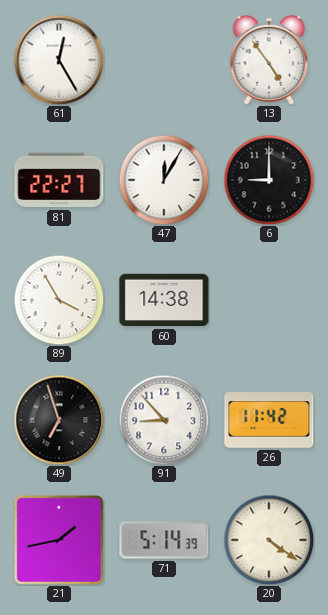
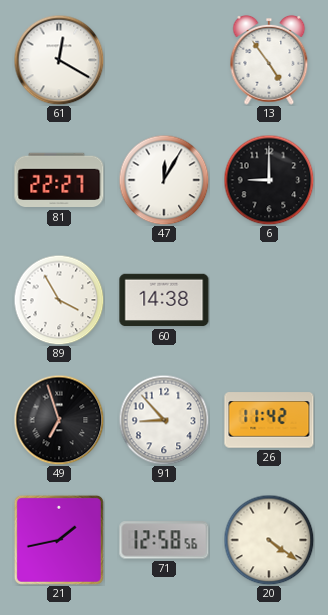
61: 12:25 -> 12:20
71: 5:14 -> 12:58
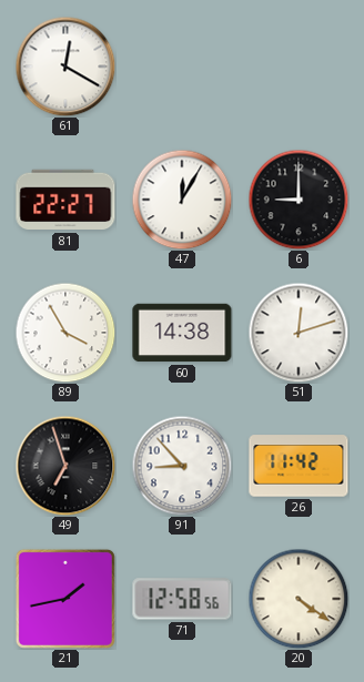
13: 4:54 -> none
51: none -> 12:12
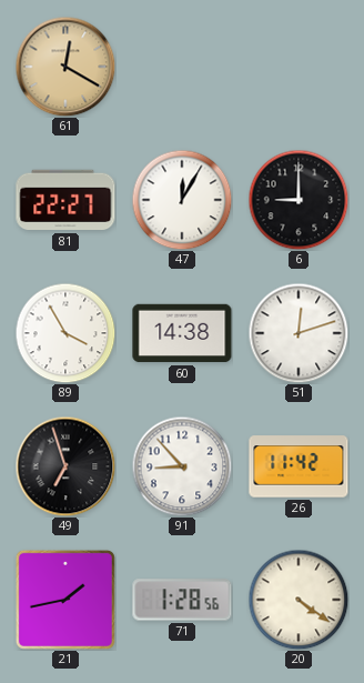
61 dial: white -> champagne
71: 12:58 -> 1:28
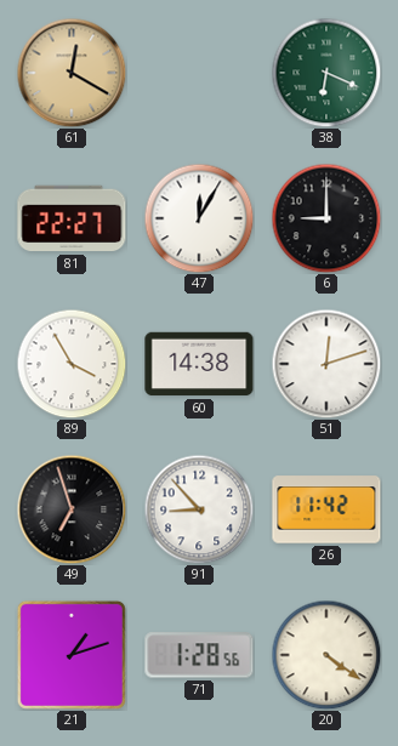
38: none -> 6:19
21: 1:43 -> 1:12
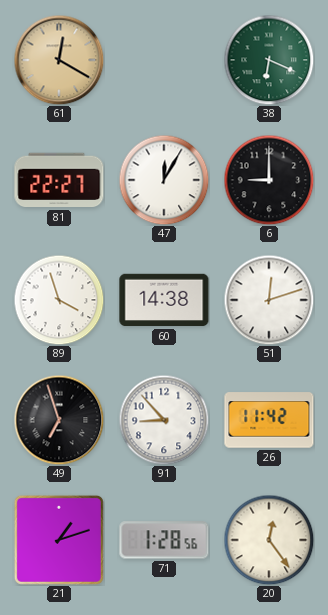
89: 3:55 -> 3:57
20: 4:21 -> 12:24
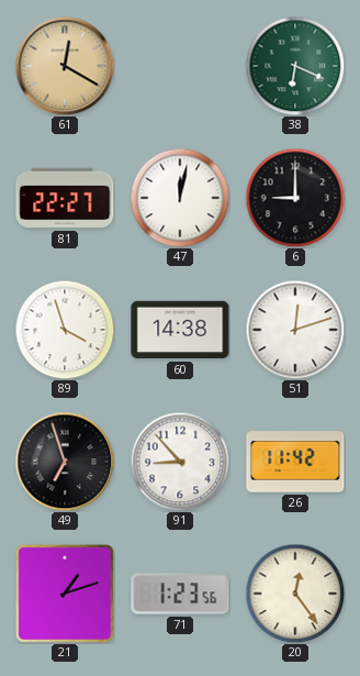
47: 12:05 -> 12:02
71: 1:28 -> 1:23
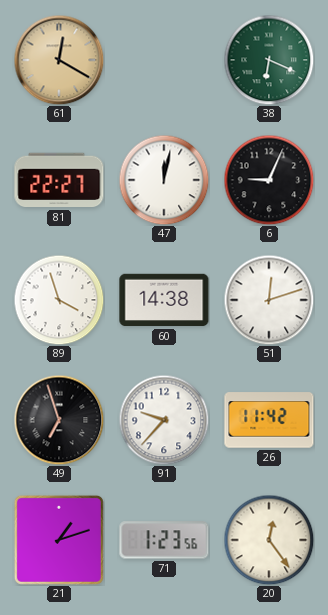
6: 9:00 -> 9:04
91: 8:53 -> 9:37
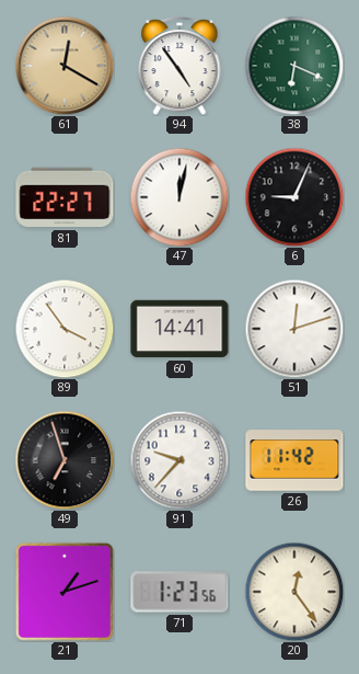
94: none -> 4:54
89: 3:57 -> 3:54
60: 14:38 -> 14:41
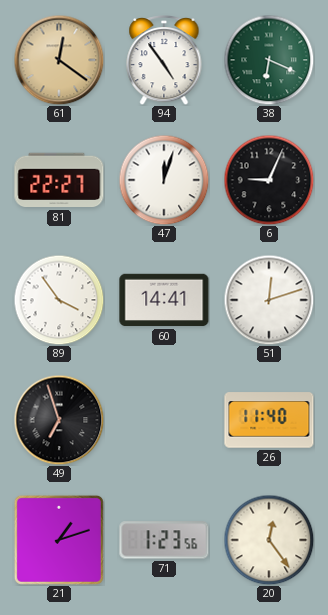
61: 12:20 -> 12:21
47: 12:02 -> 12:03
91: 9:37 -> none
26: 11:42 -> 11:40
